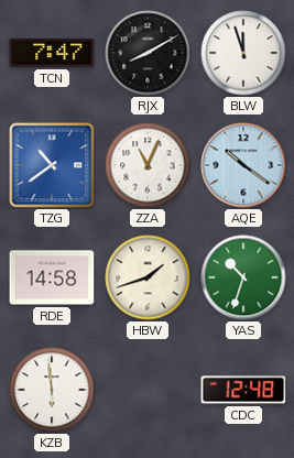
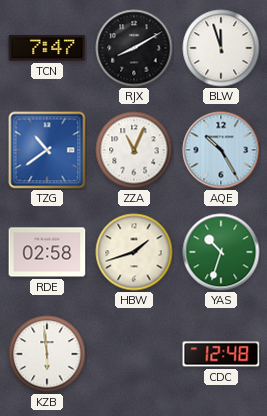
AQE: 10:21 -> 10:25
RDE: 14:58 -> 02:58
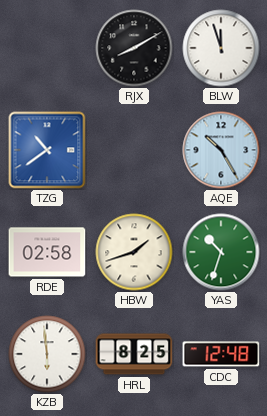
TCN: 7:47 -> none
ZZA: 11:04 -> none
HRL: none -> 8:25
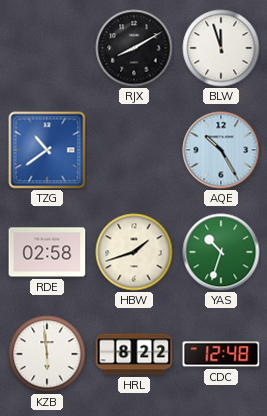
HRL: 8:25 -> 8:22
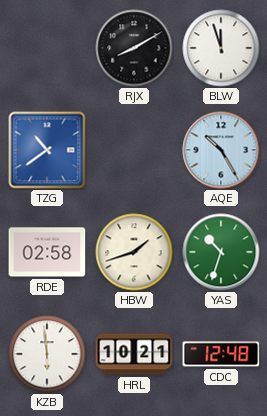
HRL: 8:22 -> 10:21
